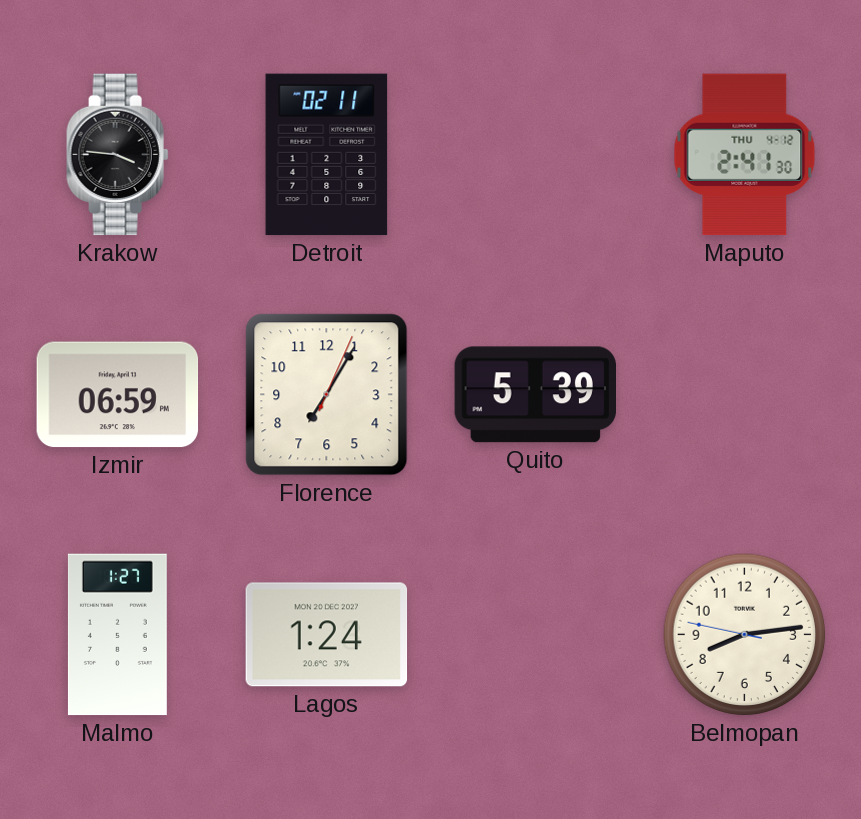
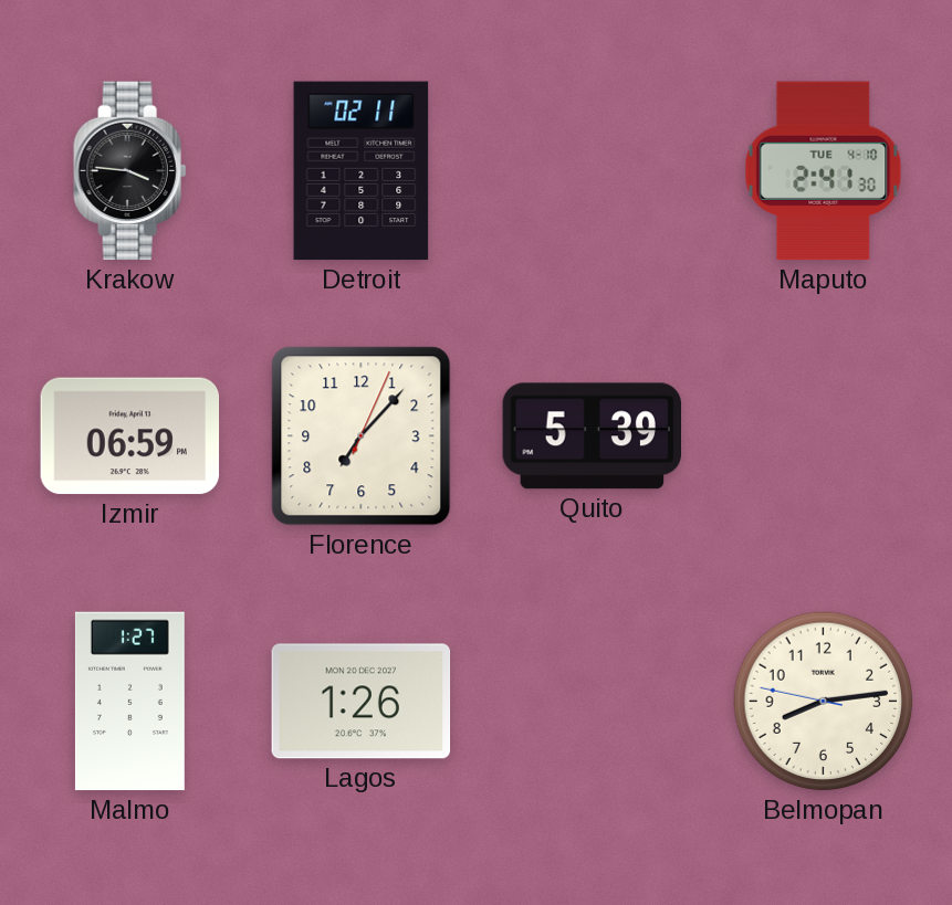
Maputo date: THU 4-12 -> TUE 4-10
Florence: 7:05 -> 7:07
Lagos: 1:24 -> 1:26
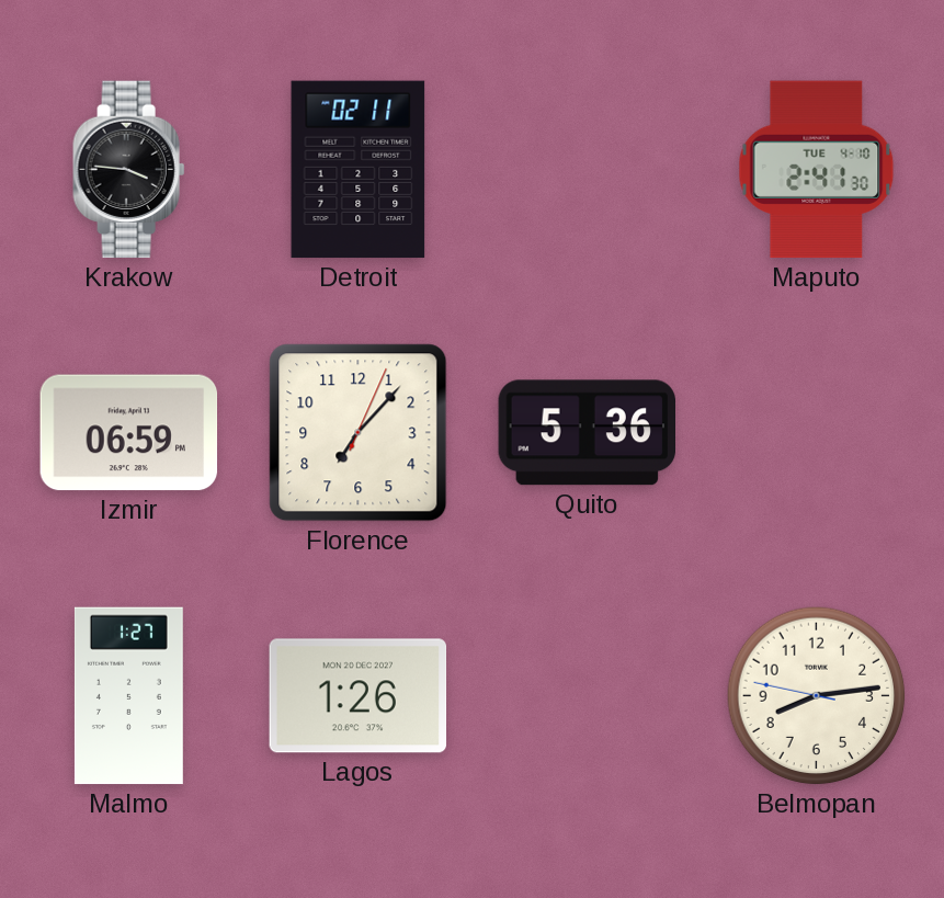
Quito: 5:39 -> 5:36
